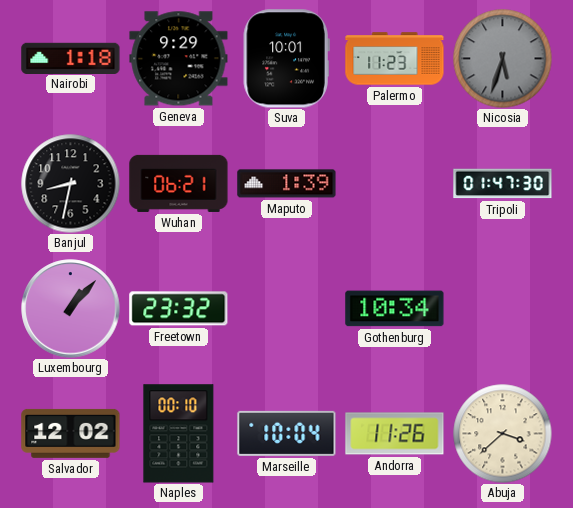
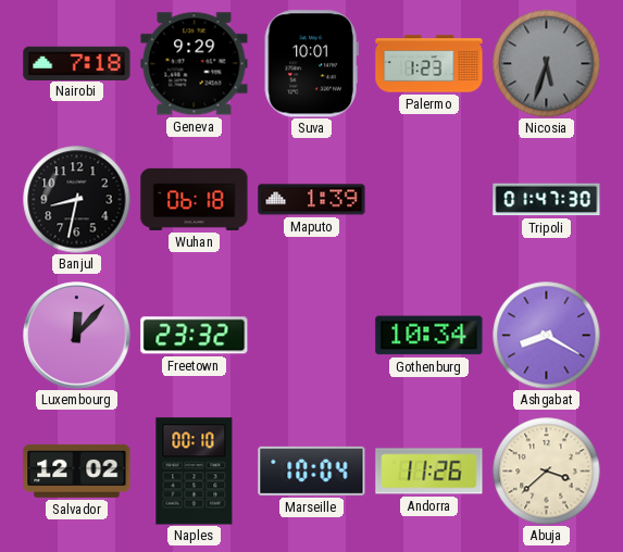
Nairobi: 1:18 -> 7:18
Palermo: 11:23 -> 1:23
Wuhan: 06:21 -> 06:18
Luxembourg: 1:07 -> 12:07
Ashgabat: none -> 8:20
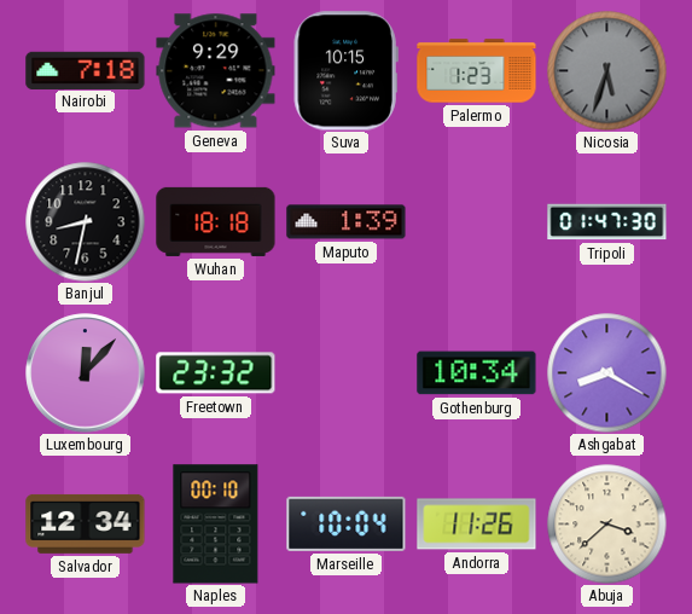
Suva: 10:01 -> 10:15
Wuhan: 06:18 -> 18:18
Salvador: 12:02 -> 12:34
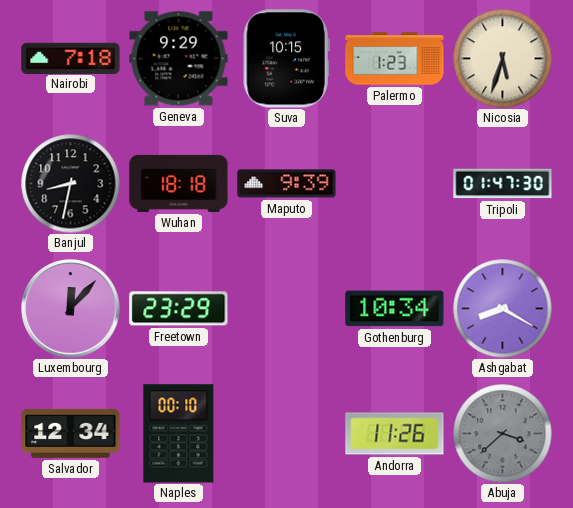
Nicosia dial: grey -> cream
Maputo: 1:39 -> 9:39
Freetown: 23:32 -> 23:29
Marseille: 10:04 -> none
Abuja dial: cream -> grey
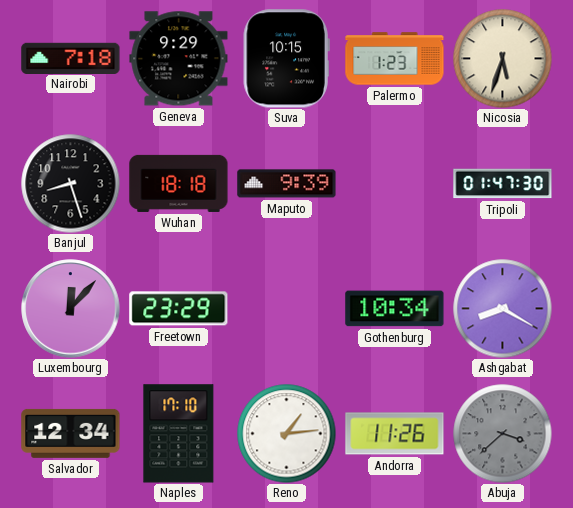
Banjul: 8:32 -> 8:27
Naples: 00:10 -> 17:10
Reno: none -> 1:14
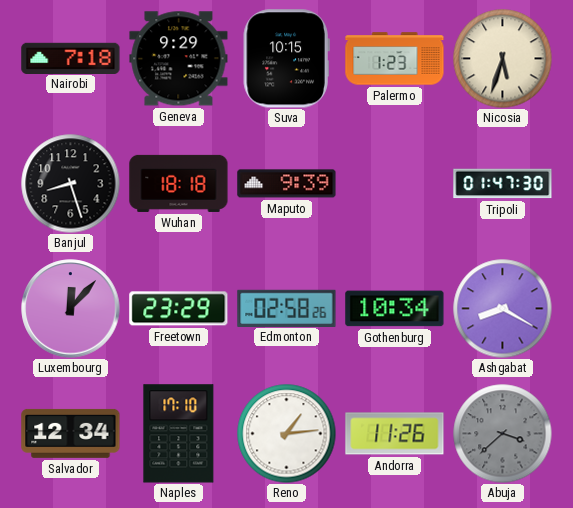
Edmonton: none -> 02:58
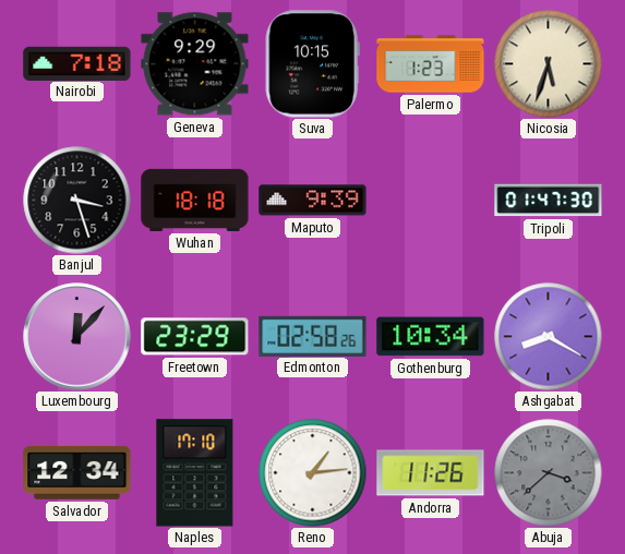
Banjul: 8:27 -> 3:27
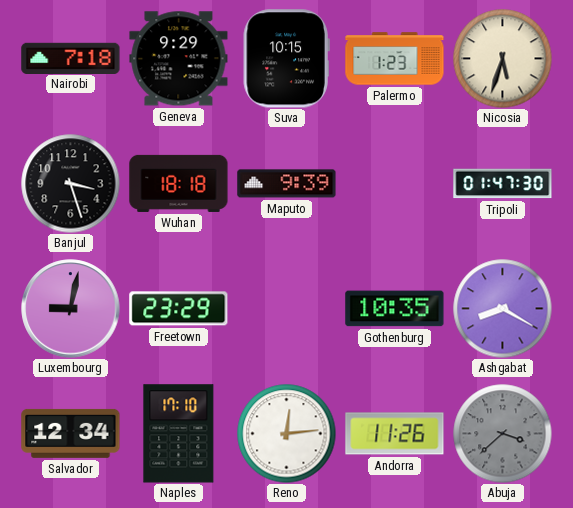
Luxembourg: 12:07 -> 9:02
Edmonton: 02:58 -> none
Gothenburg: 10:34 -> 10:35
Reno: 1:14 -> 12:14
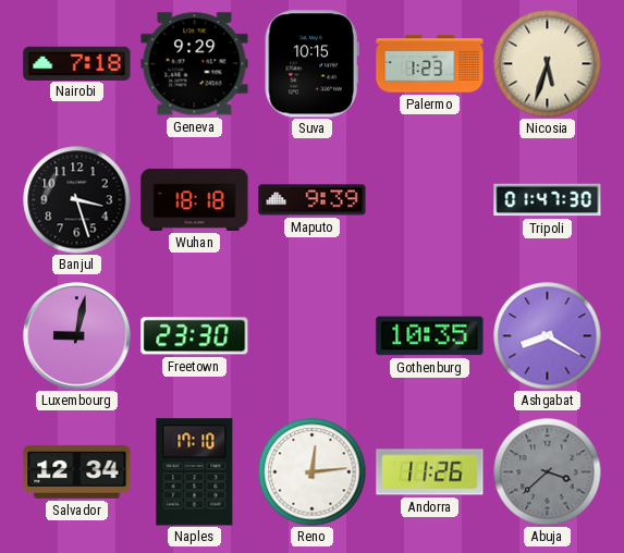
Freetown: 23:29 -> 23:30
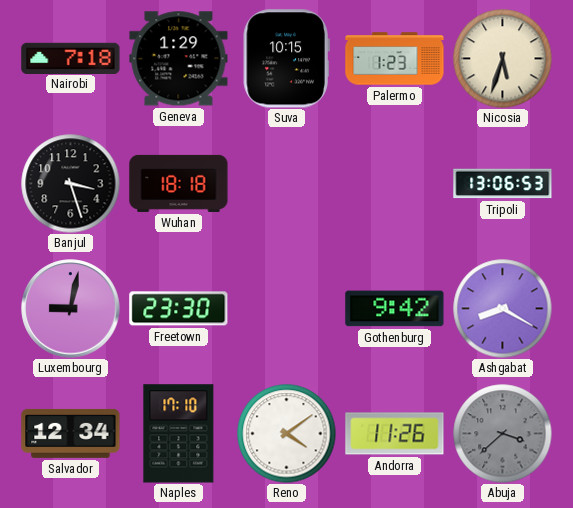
Geneva: 9:29 -> 1:29
Maputo: 9:39 -> none
Tripoli: 01:47 -> 13:06
Gothenburg: 10:35 -> 9:42
Reno: 12:14 -> 4:09
